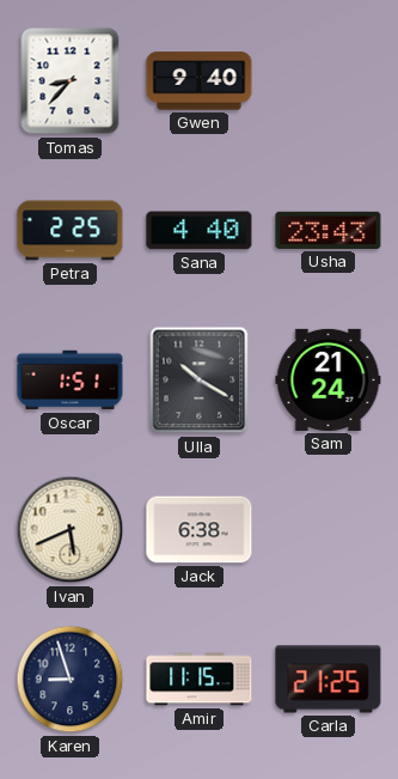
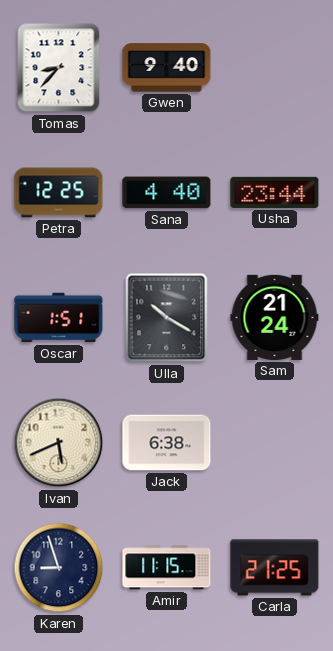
Petra: 2:25 -> 12:25
Usha: 23:43 -> 23:44
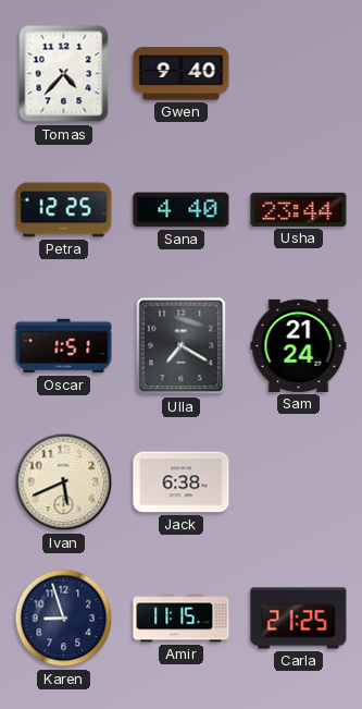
Tomas: 8:37 -> 4:37
Ulla: 10:20 -> 7:20
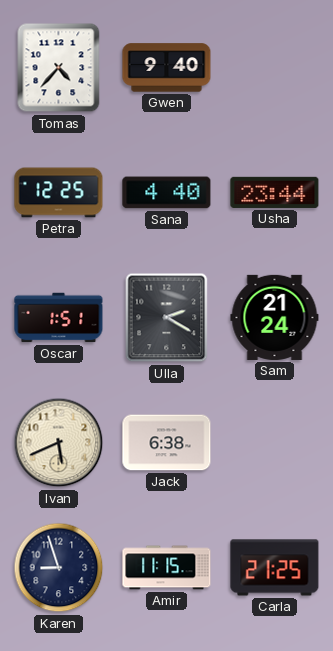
Ulla: 7:20 -> 2:20
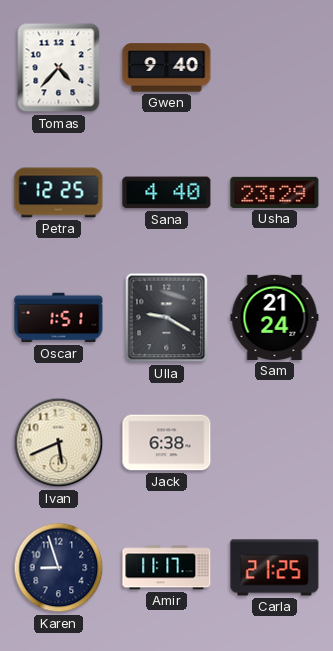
Usha: 23:44 -> 23:29
Ulla: 2:20 -> 9:20
Amir: 11:15 -> 11:17
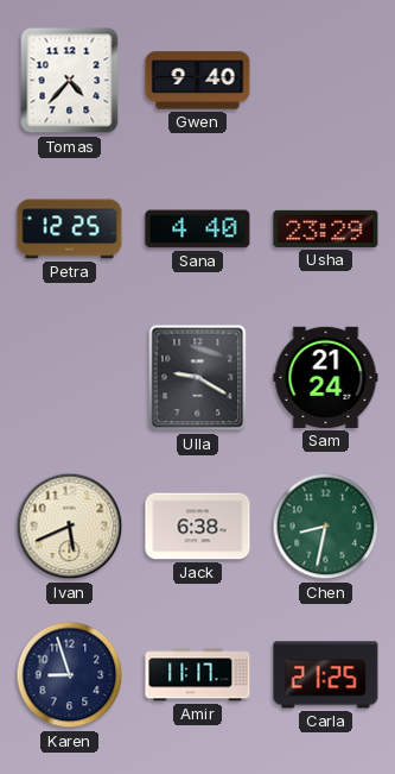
Oscar: 1:51 -> none
Chen: none -> 8:32
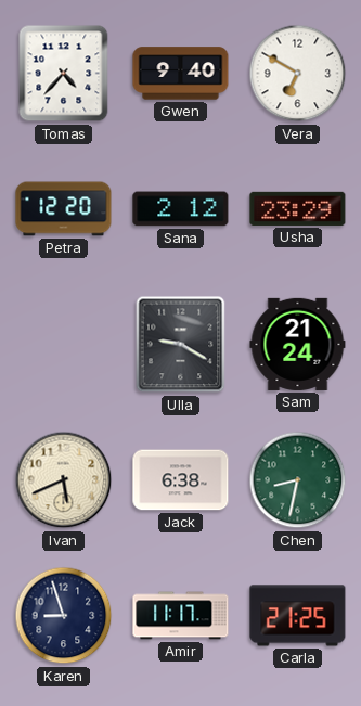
Vera: none -> 6:50
Petra: 12:25 -> 12:20
Sana: 4:40 -> 2:12
